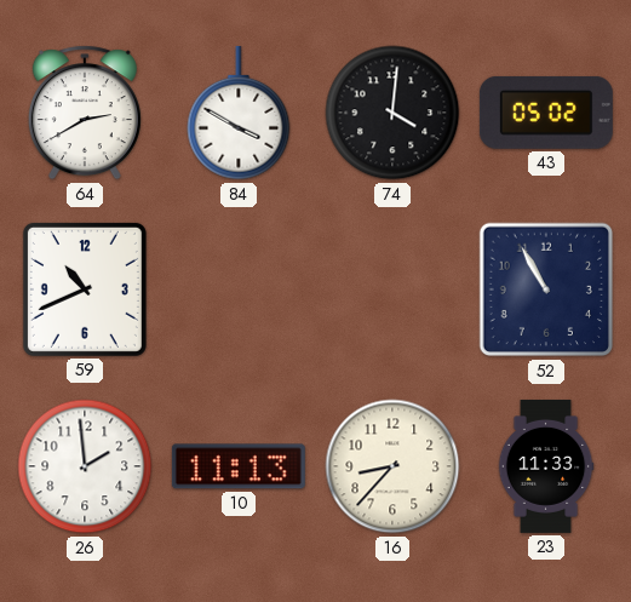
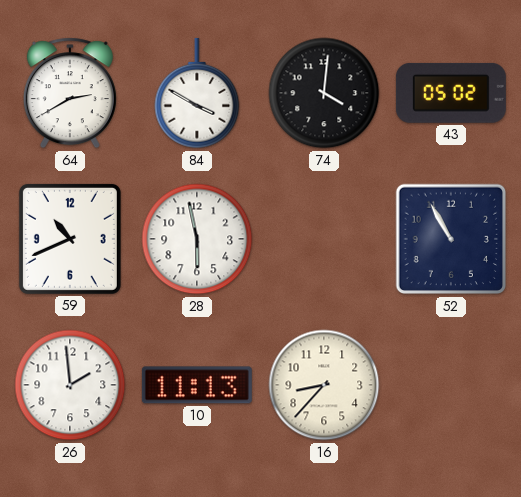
28: none -> 5:58
23: 11:33 -> none
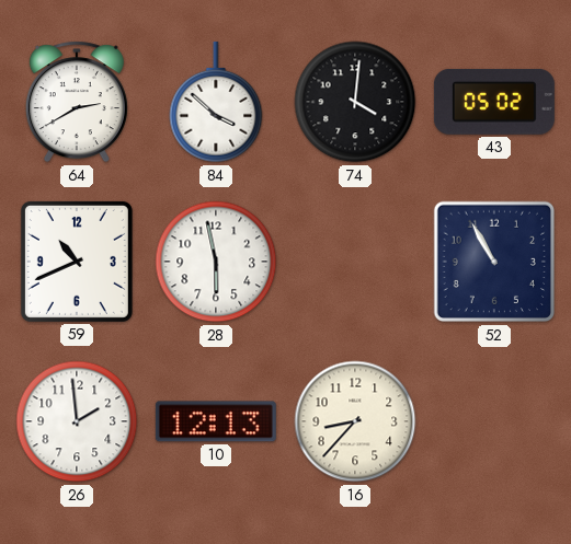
84: 3:50 -> 3:52
10: 11:13 -> 12:13
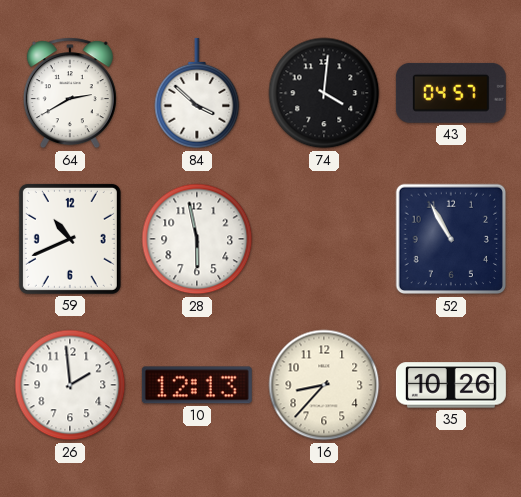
43: 05:02 -> 04:57
35: none -> 10:26
